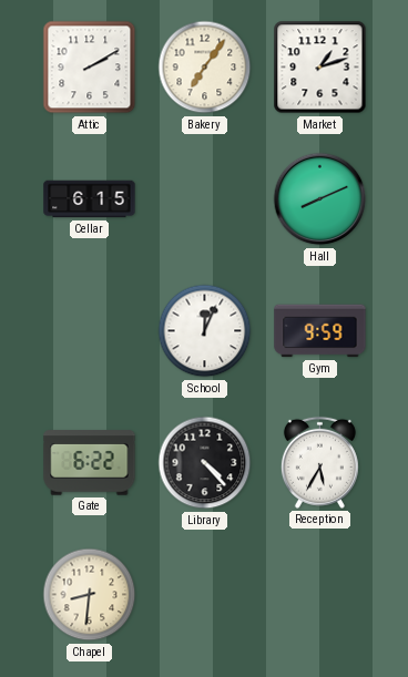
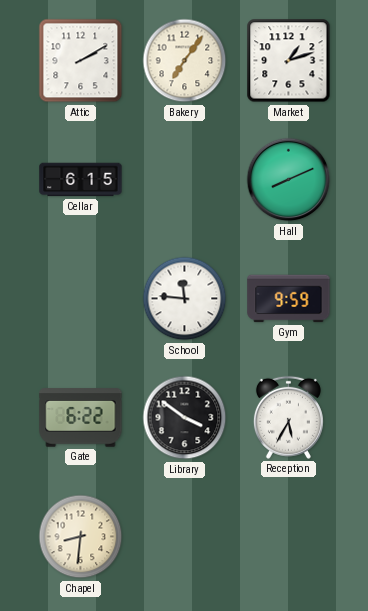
School: 12:04 -> 11:46
Library: 4:23 -> 3:51
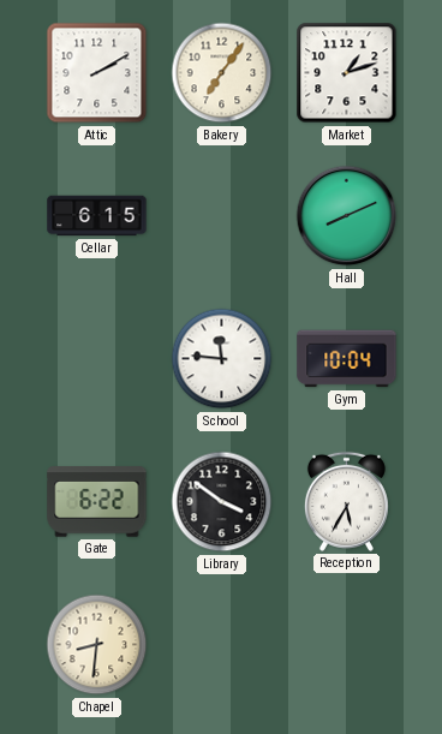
Gym: 9:59 -> 10:04
